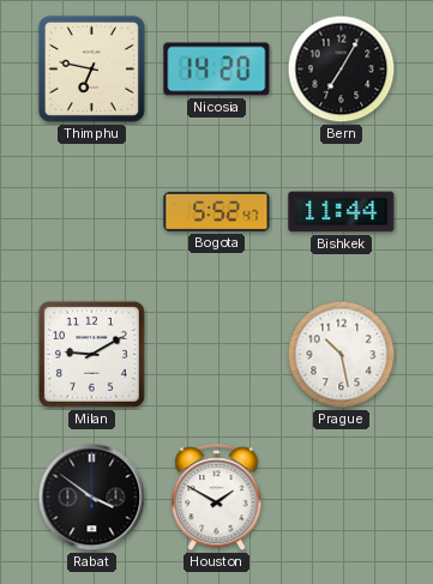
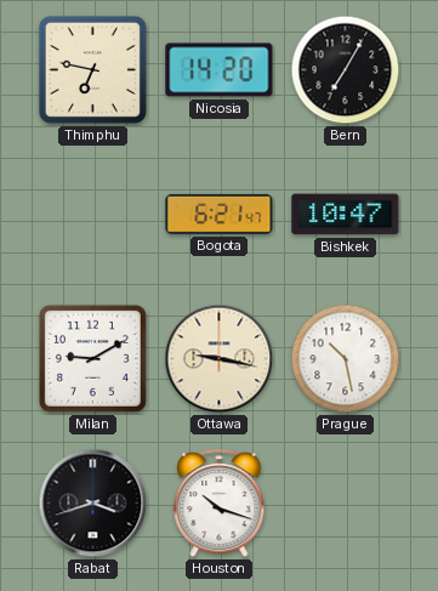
Bogota: 5:52 -> 6:21
Bishkek: 11:44 -> 10:47
Ottawa: none -> 9:17
Rabat: 3:51 -> 3:42
Houston: 1:50 -> 10:18
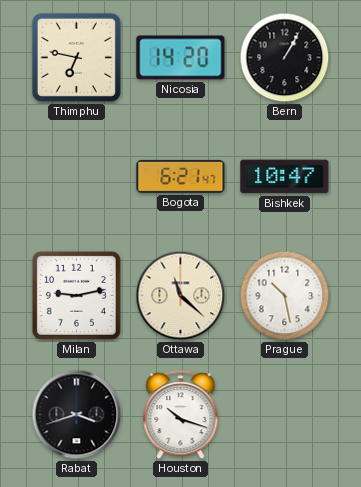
Bern: 7:05 -> 1:05
Milan: 9:10 -> 9:13
Ottawa: 9:17 -> 11:22
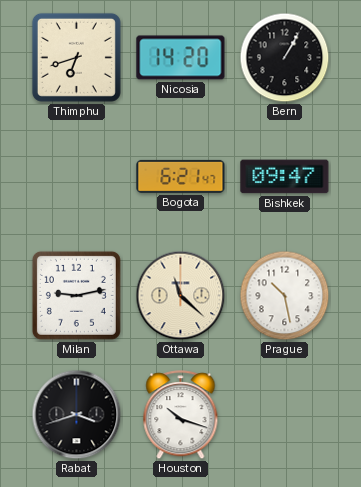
Thimphu: 6:47 -> 6:42
Bishkek: 10:47 -> 09:47
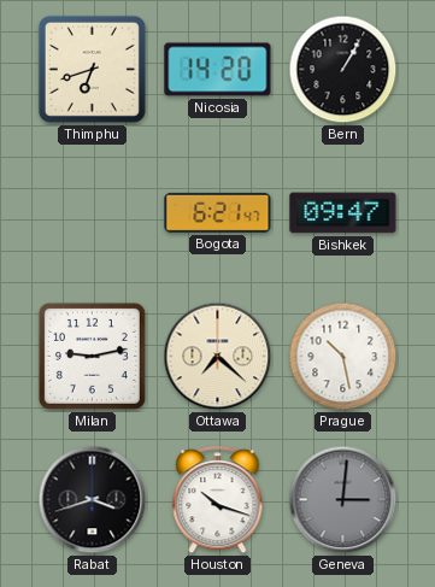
Ottawa: 11:22 -> 7:22
Geneva: none -> 3:01
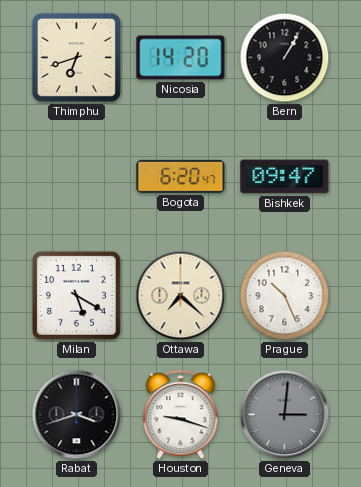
Bogota: 6:21 -> 6:20
Milan: 9:13 -> 5:20
Prague: 10:28 -> 10:26
Houston: 10:18 -> 9:18
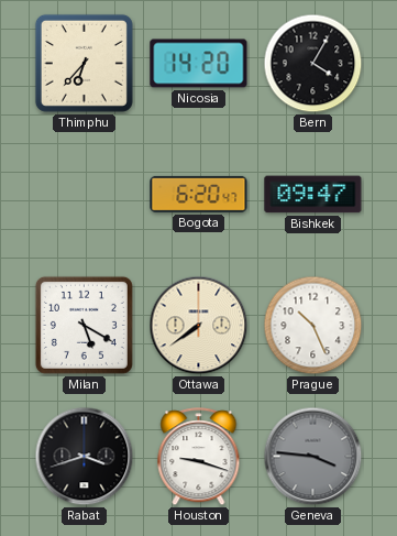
Thimphu: 6:42 -> 6:37
Bern: 1:05 -> 4:05
Ottawa: 7:22 -> 7:39
Geneva: 3:01 -> 3:46
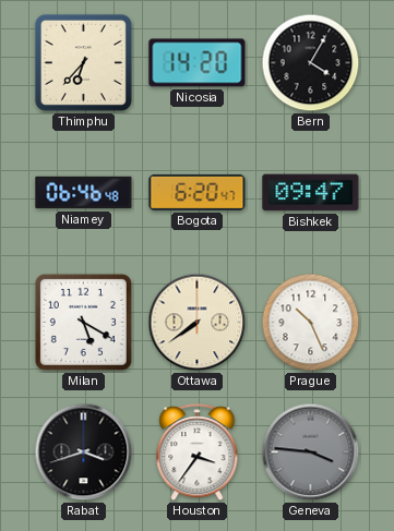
Niamey: none -> 06:46
Houston: 9:18 -> 3:36
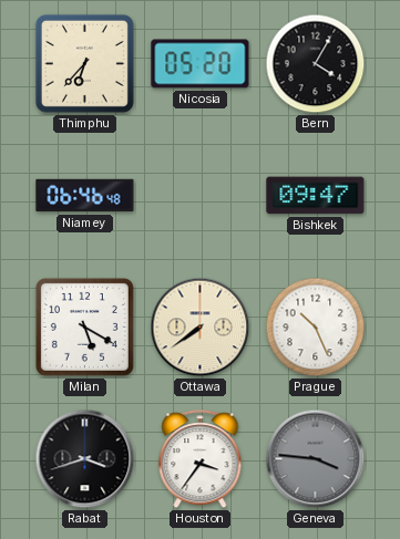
Nicosia: 14:20 -> 05:20
Bogota: 6:20 -> none
